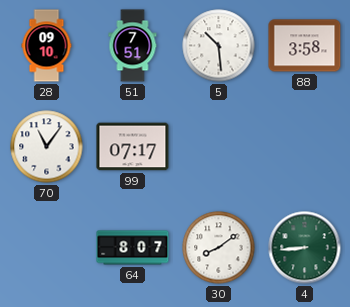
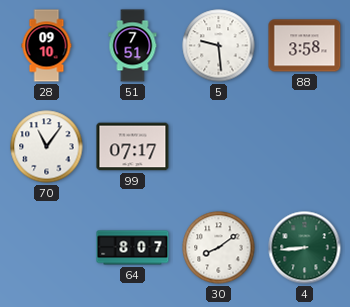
5: 10:29 -> 9:29
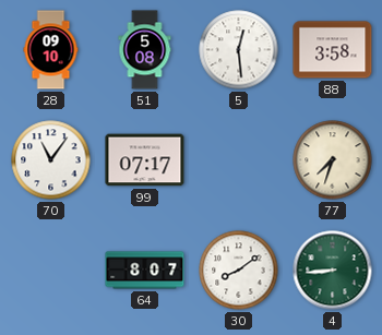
51: 7:51 -> 5:08
5: 9:29 -> 12:29
77: none -> 7:33
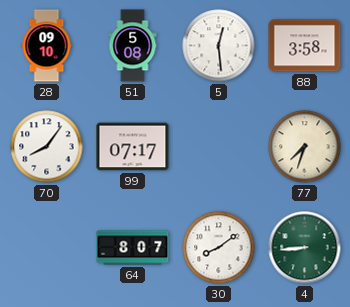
70: 11:06 -> 8:06
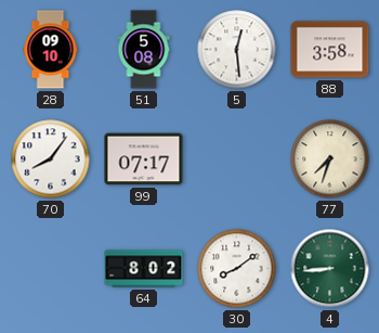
64: 8:07 -> 8:02
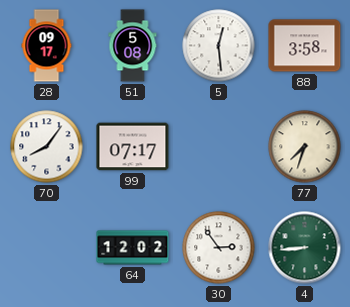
28: 09:10 -> 09:17
64: 8:02 -> 12:02
30: 8:09 -> 2:54
